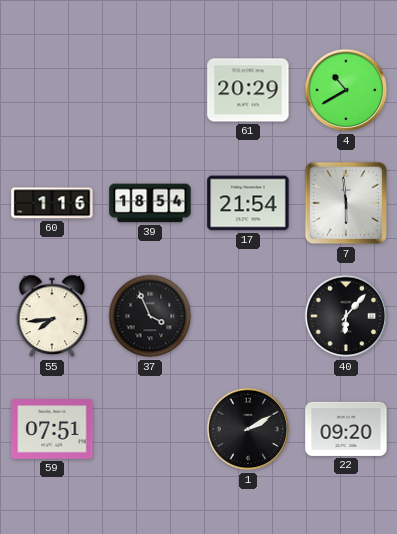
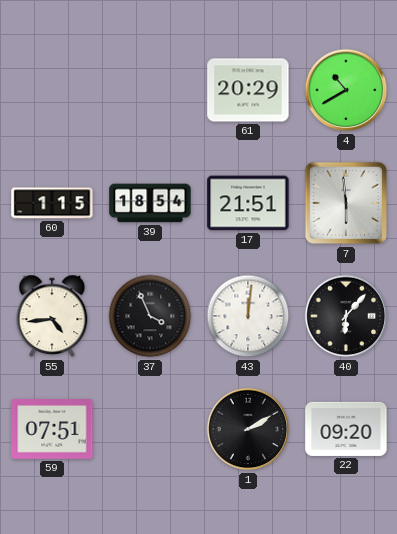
60: 1:16 -> 1:15
17: 21:54 -> 21:51
55: 7:44 -> 4:44
43: none -> 12:01
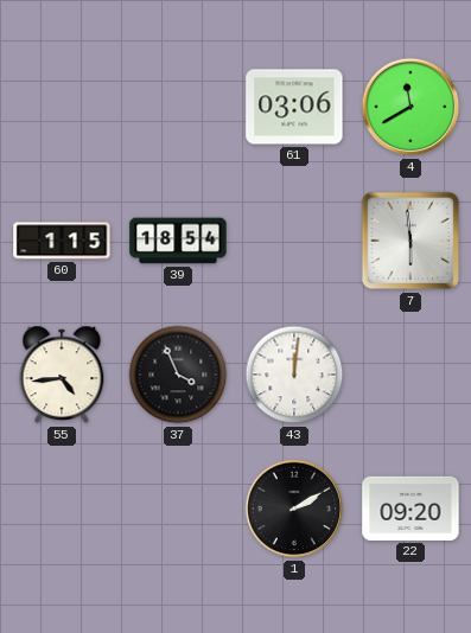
61: 20:29 -> 03:06
4: 10:40 -> 11:40
17: 21:51 -> none
40: 6:07 -> none
59: 07:51 -> none
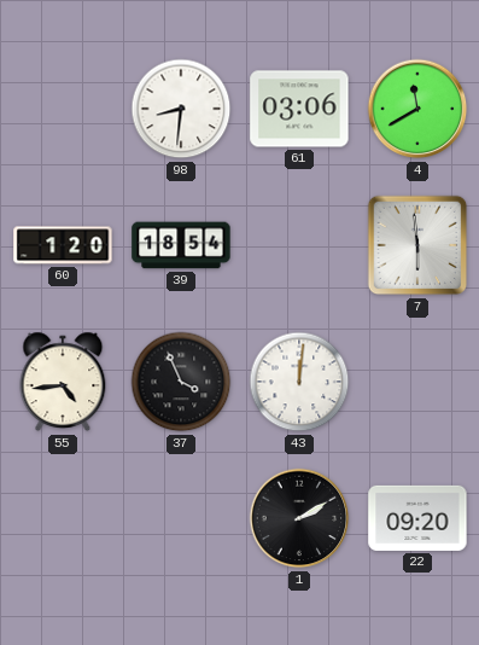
98: none -> 8:31
60: 1:15 -> 1:20
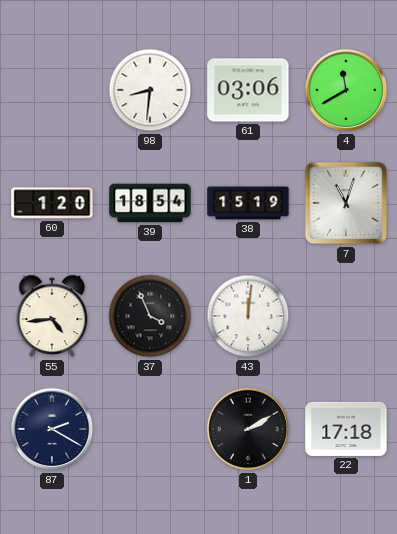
38: none -> 15:19
7: 5:59 -> 11:03
87: none -> 2:20
22: 09:20 -> 17:18
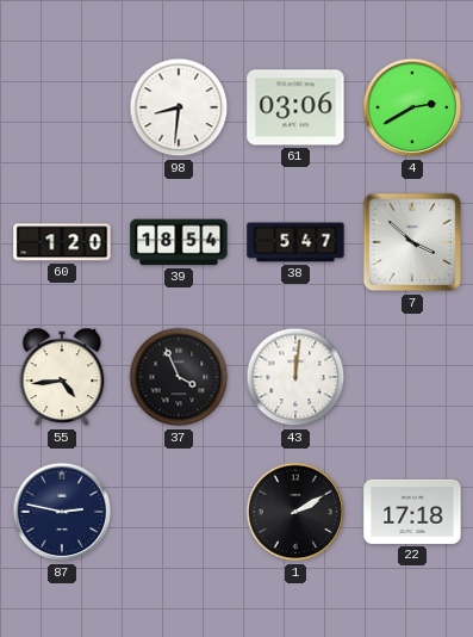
4: 11:40 -> 2:40
38: 15:19 -> 5:47
7: 11:03 -> 3:52
87: 2:20 -> 2:47
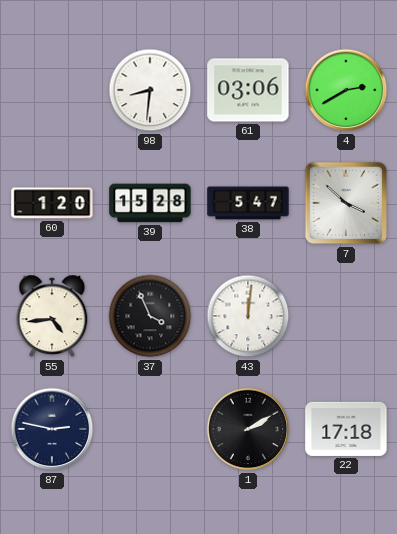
39: 18:54 -> 15:28
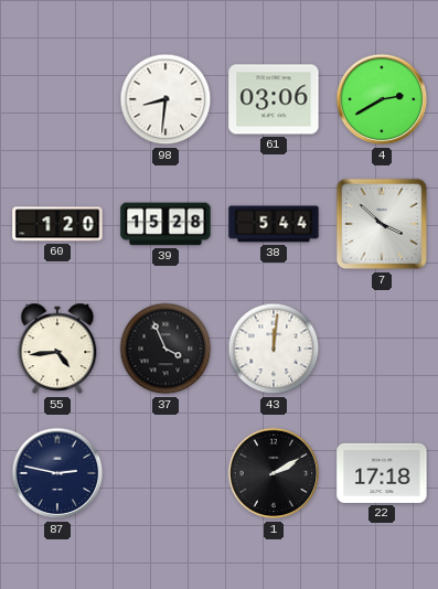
38: 5:47 -> 5:44
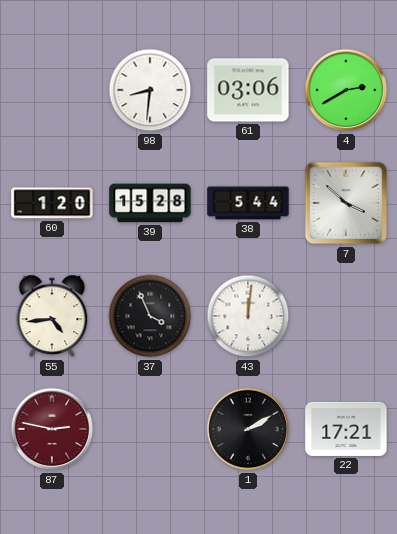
87 dial: navy -> burgundy
22: 17:18 -> 17:21
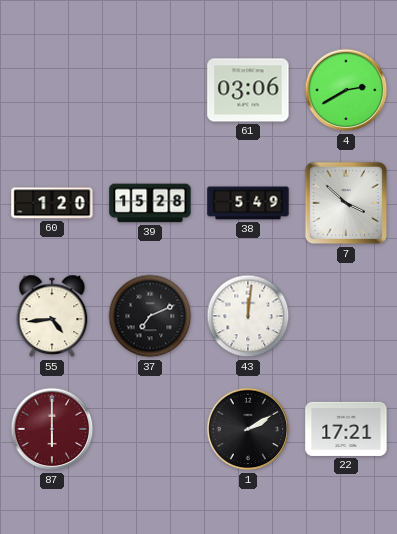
98: 8:31 -> none
38: 5:44 -> 5:49
37: 3:56 -> 7:11
87: 2:47 -> 6:00
